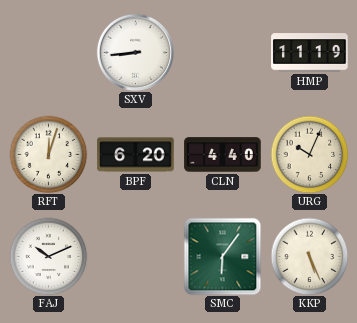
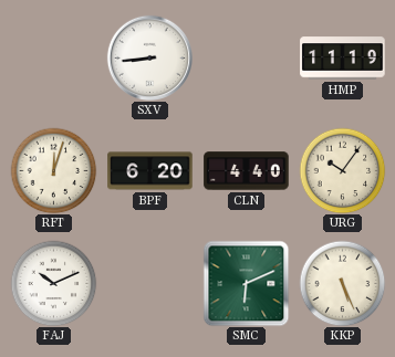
URG: 10:04 -> 10:06
SMC: 6:06 -> 6:11
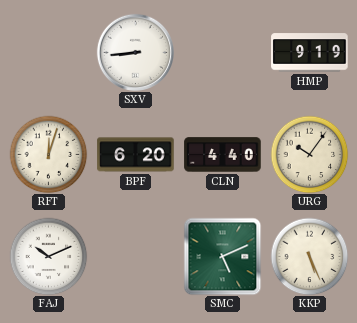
HMP: 11:19 -> 9:19
SMC: 6:11 -> 5:11
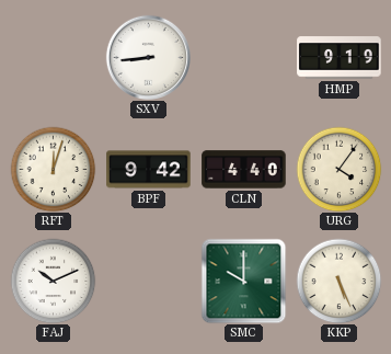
BPF: 6:20 -> 9:42
URG: 10:06 -> 4:06
SMC: 5:11 -> 10:00
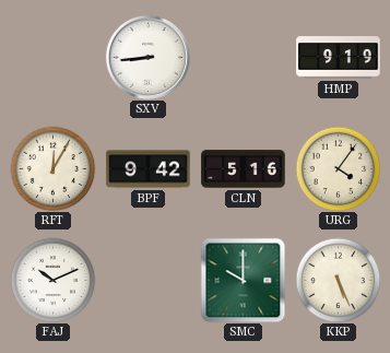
RFT: 12:03 -> 12:05
CLN: 4:40 -> 5:16
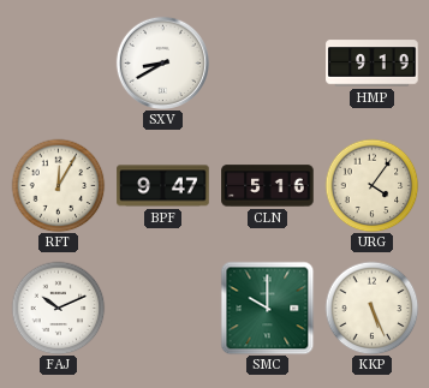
SXV: 8:44 -> 8:40
BPF: 9:42 -> 9:47
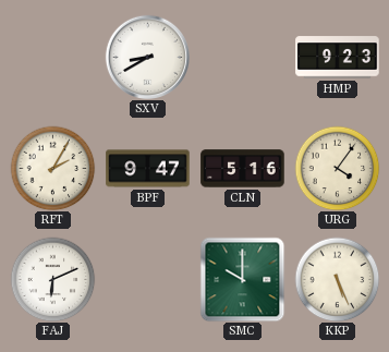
HMP: 9:19 -> 9:23
RFT: 12:05 -> 2:05
FAJ: 10:11 -> 6:11
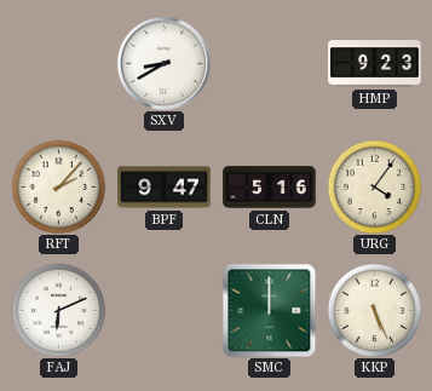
RFT: 2:05 -> 2:07
SMC: 10:00 -> 12:00
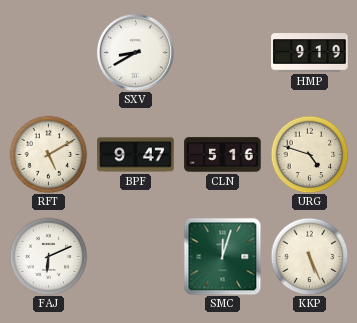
HMP: 9:23 -> 9:19
RFT: 2:07 -> 5:10
URG: 4:06 -> 4:48
SMC: 12:00 -> 12:03
